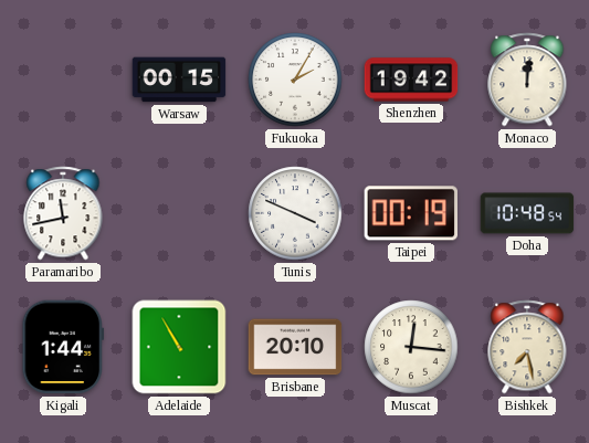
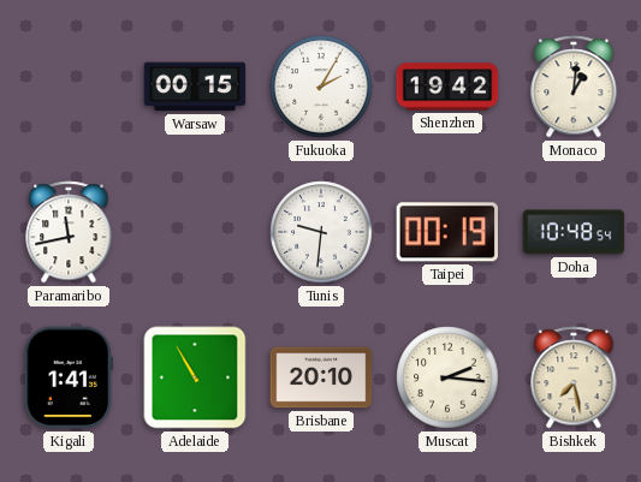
Monaco: 12:01 -> 1:01
Tunis: 3:49 -> 9:31
Kigali: 1:44 -> 1:41
Muscat: 12:16 -> 2:16
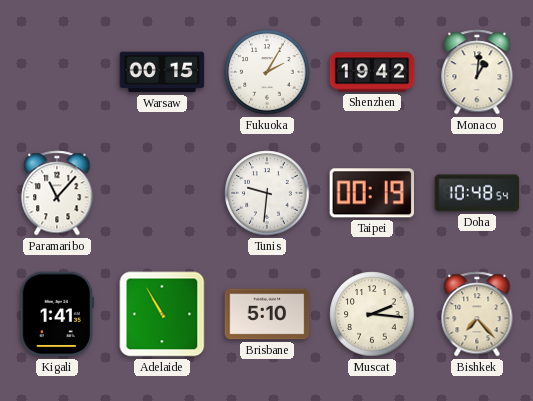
Paramaribo: 11:43 -> 11:07
Brisbane: 20:10 -> 5:10
Bishkek: 7:28 -> 7:23
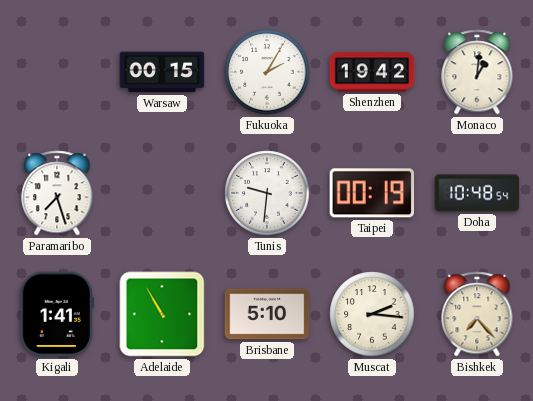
Paramaribo: 11:07 -> 7:27
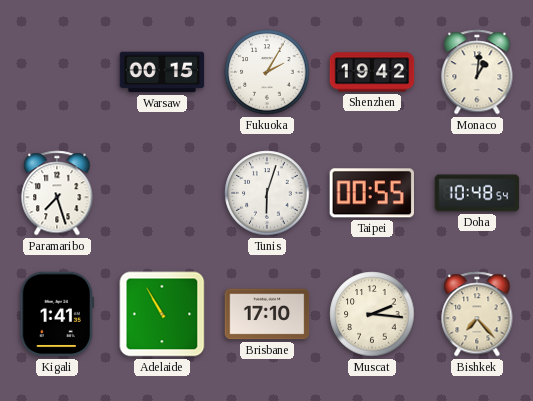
Tunis: 9:31 -> 6:03
Taipei: 00:19 -> 00:55
Brisbane: 5:10 -> 17:10
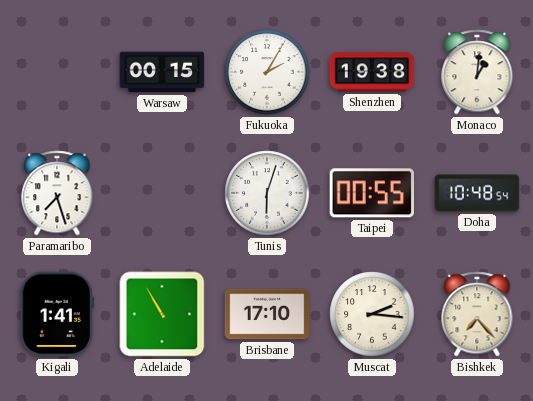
Shenzhen: 19:42 -> 19:38
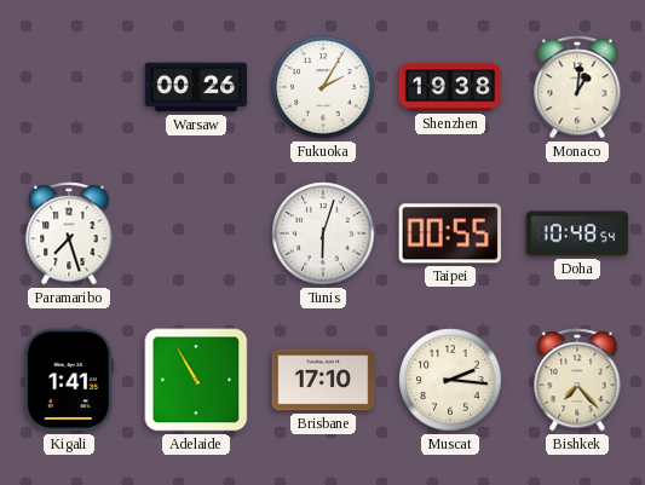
Warsaw: 00:15 -> 00:26
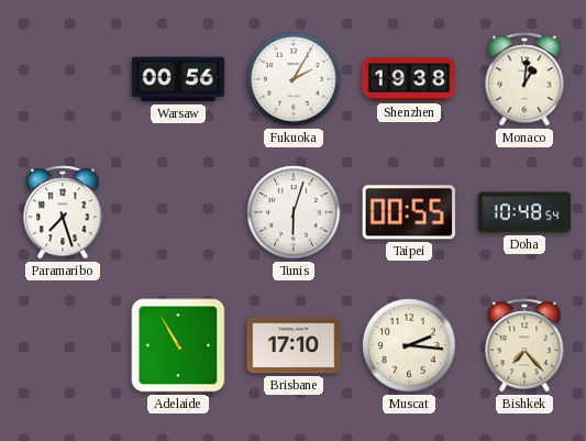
Warsaw: 00:26 -> 00:56
Kigali: 1:41 -> none
